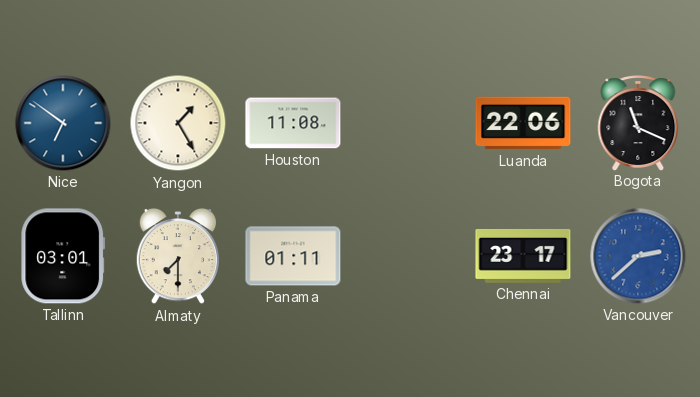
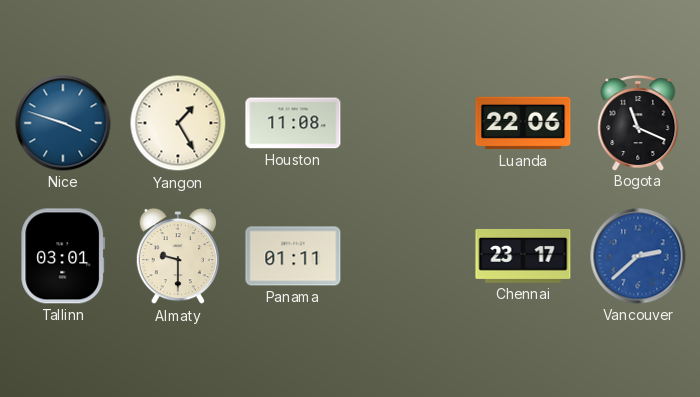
Nice: 6:51 -> 3:48
Almaty: 7:30 -> 9:30
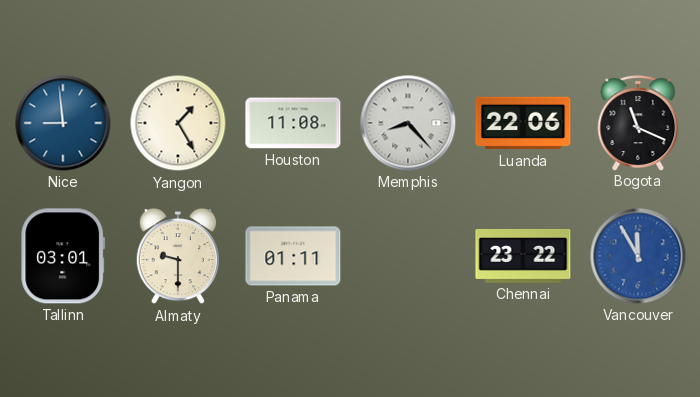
Nice: 3:48 -> 8:59
Memphis: none -> 8:23
Chennai: 23:17 -> 23:22
Vancouver: 2:38 -> 11:55
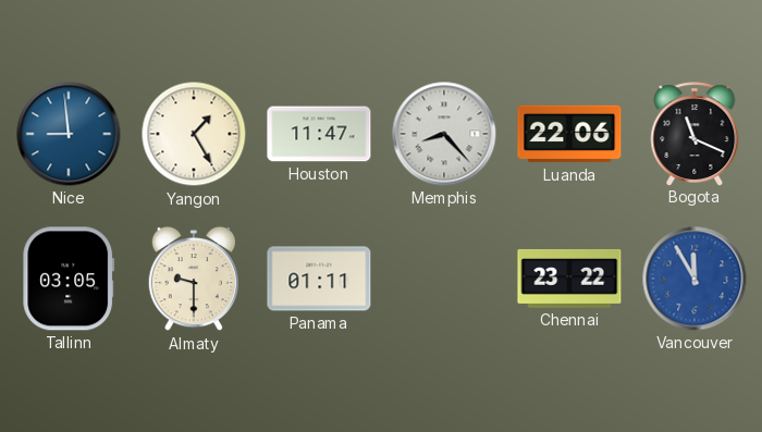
Houston: 11:08 -> 11:47
Tallinn: 03:01 -> 03:05
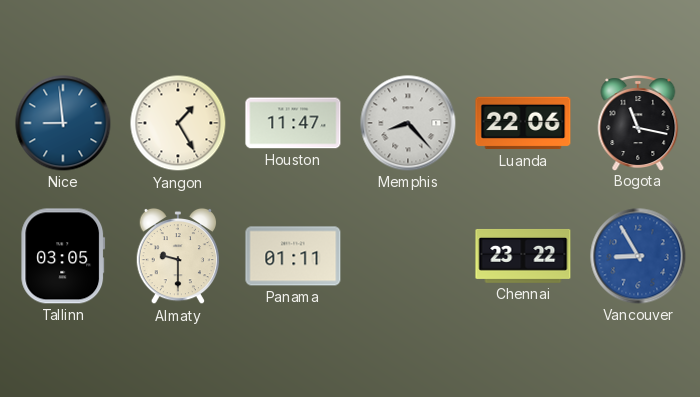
Bogota: 11:19 -> 11:17
Vancouver: 11:55 -> 8:55
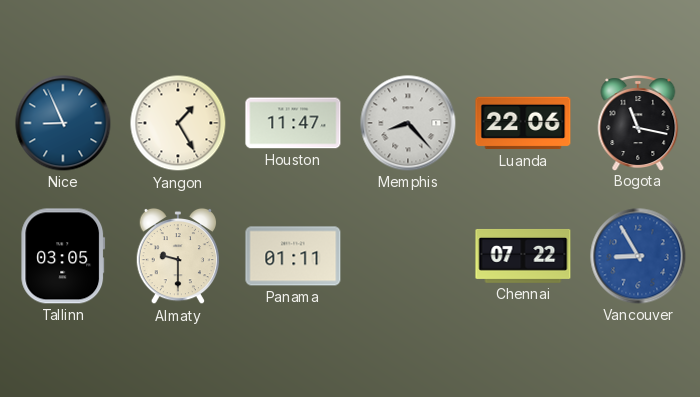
Nice: 8:59 -> 8:56
Chennai: 23:22 -> 07:22
